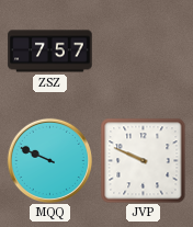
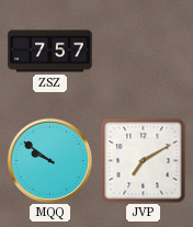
MQQ: 9:49 -> 9:51
JVP: 9:49 -> 7:10
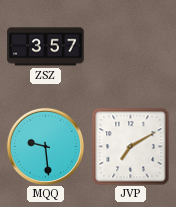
ZSZ: 7:57 -> 3:57
MQQ: 9:51 -> 9:29
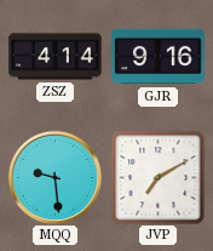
ZSZ: 3:57 -> 4:14
GJR: none -> 9:16
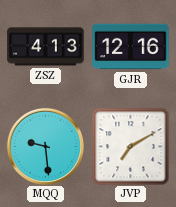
ZSZ: 4:14 -> 4:13
GJR: 9:16 -> 12:16
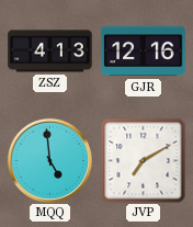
MQQ: 9:29 -> 4:59
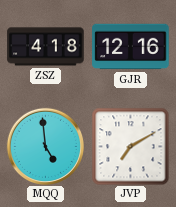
ZSZ: 4:13 -> 4:18
